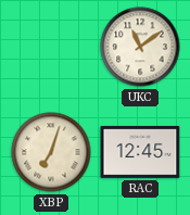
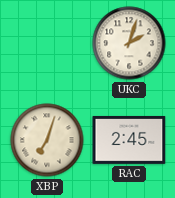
UKC: 11:09 -> 2:03
RAC: 12:45 -> 2:45
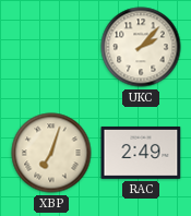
UKC: 2:03 -> 2:07
RAC: 2:45 -> 2:49
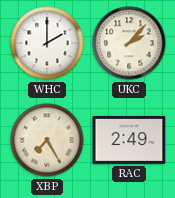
WHC: none -> 2:00
XBP: 7:03 -> 7:25
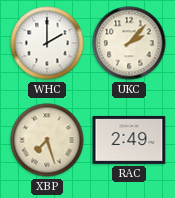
XBP: 7:25 -> 7:27
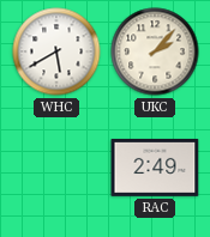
WHC: 2:00 -> 5:40
XBP: 7:27 -> none
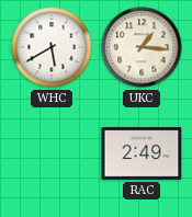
UKC: 2:07 -> 1:16
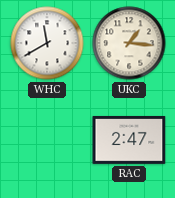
WHC: 5:40 -> 11:40
RAC: 2:49 -> 2:47
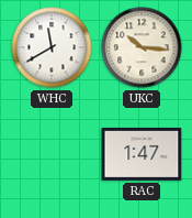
UKC: 1:16 -> 10:16
RAC: 2:47 -> 1:47
